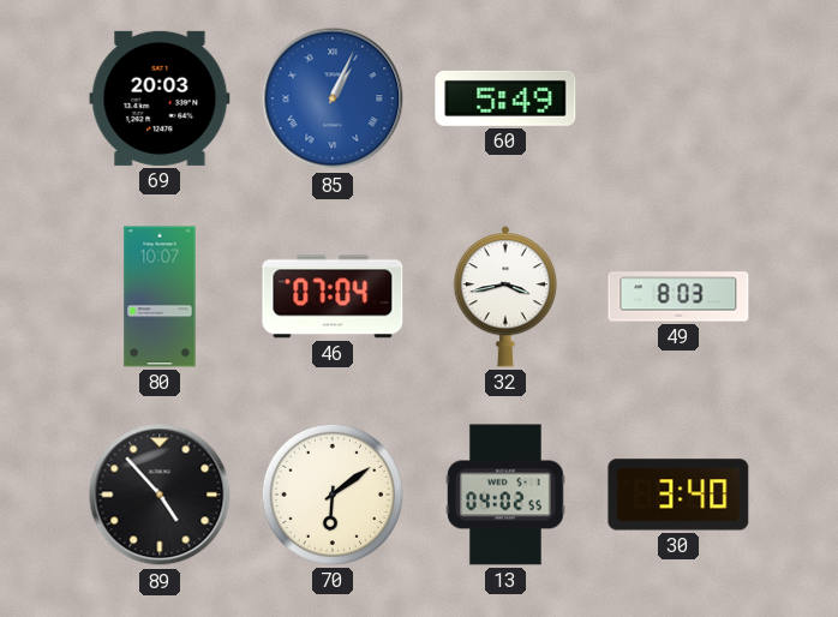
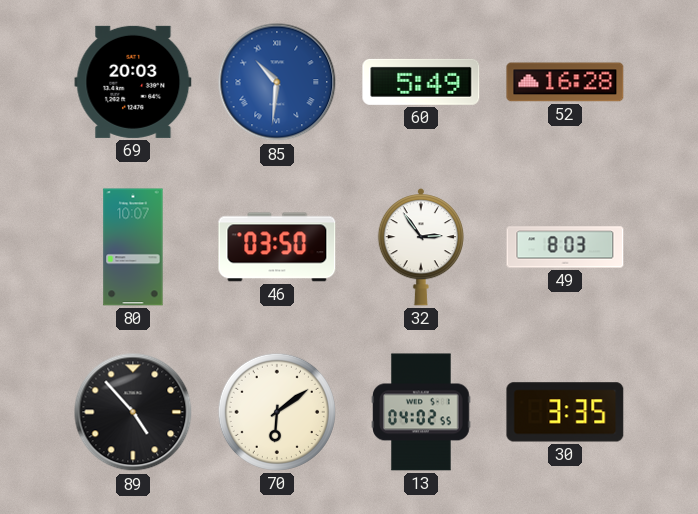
85: 1:04 -> 10:31
52: none -> 16:28
46: 07:04 -> 03:50
32: 3:43 -> 2:54
30: 3:40 -> 3:35
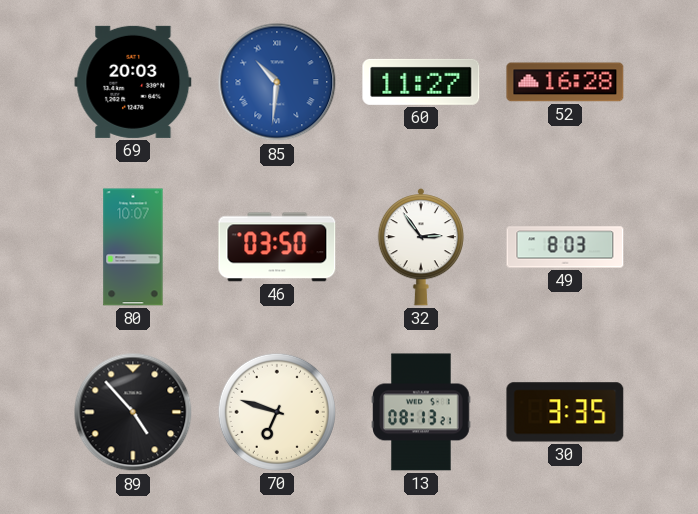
60: 5:49 -> 11:27
70: 6:09 -> 6:48
13: 04:02 -> 08:13
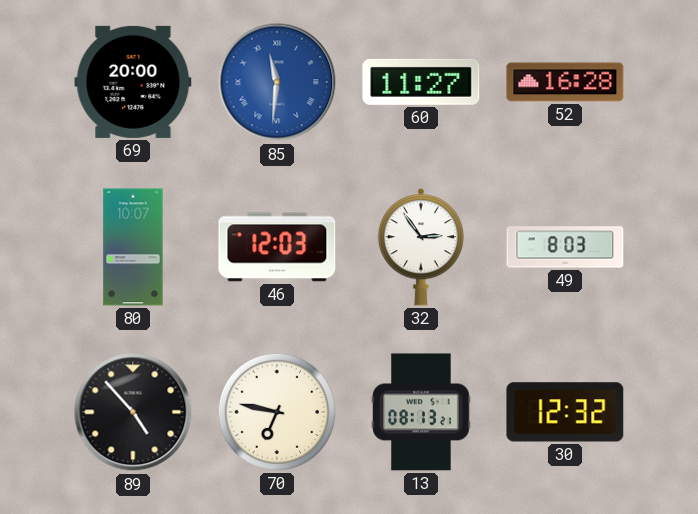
69: 20:03 -> 20:00
85: 10:31 -> 11:31
46: 03:50 -> 12:03
70: 6:48 -> 6:47
30: 3:35 -> 12:32
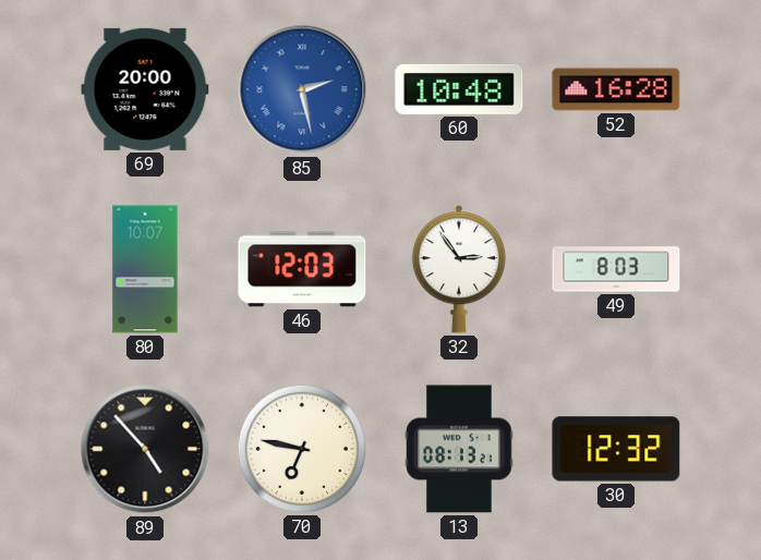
85: 11:31 -> 2:28
60: 11:27 -> 10:48
